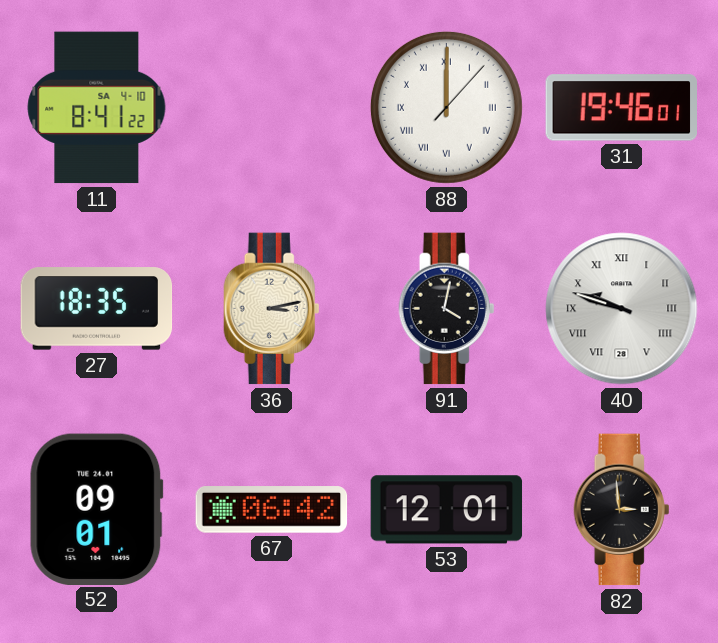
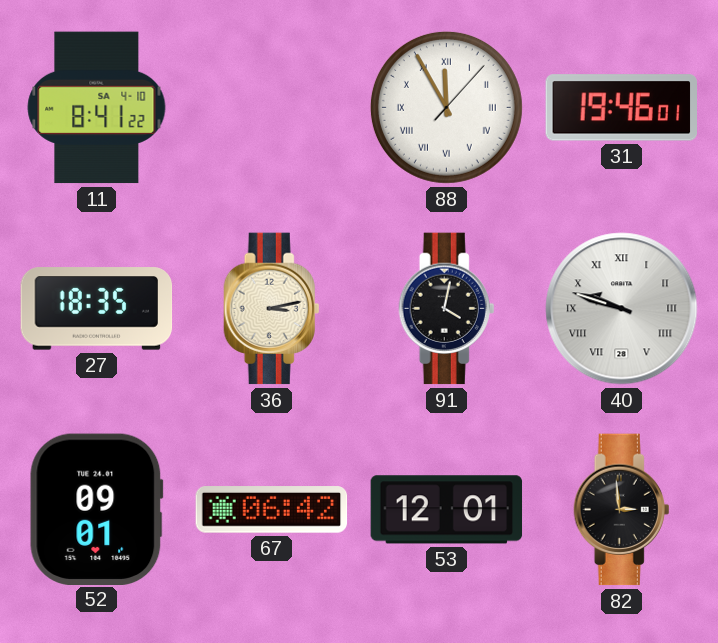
88: 12:00 -> 11:55
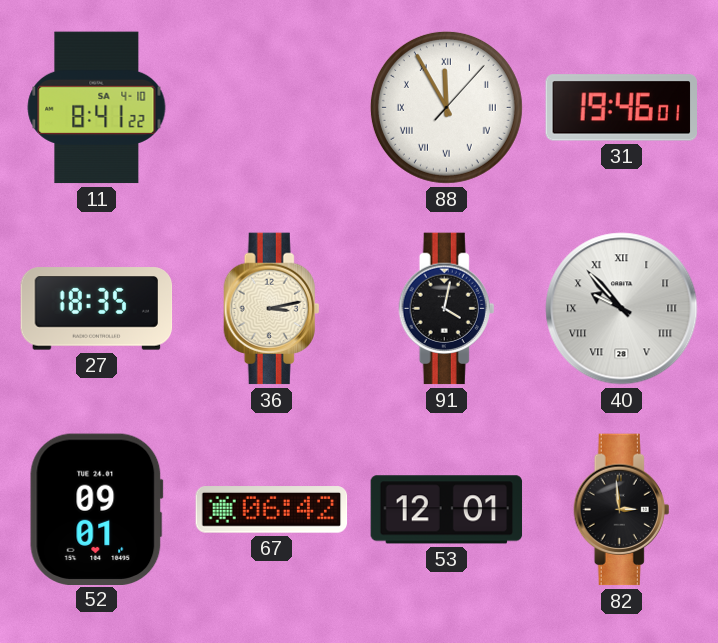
40: 9:48 -> 9:53
